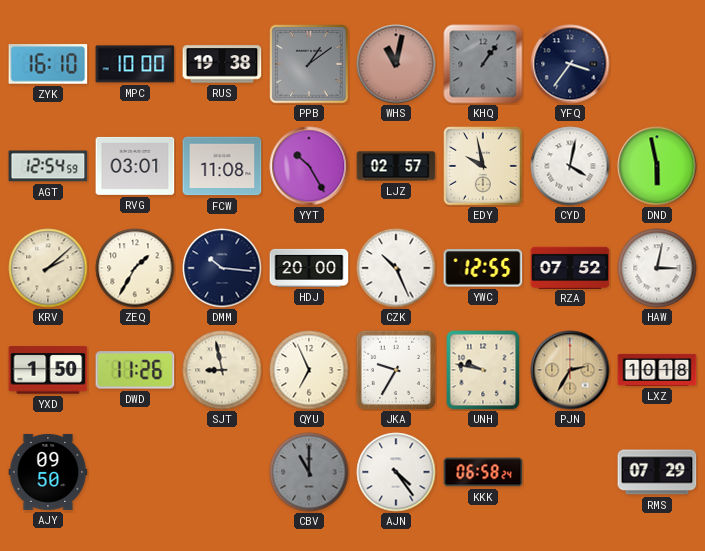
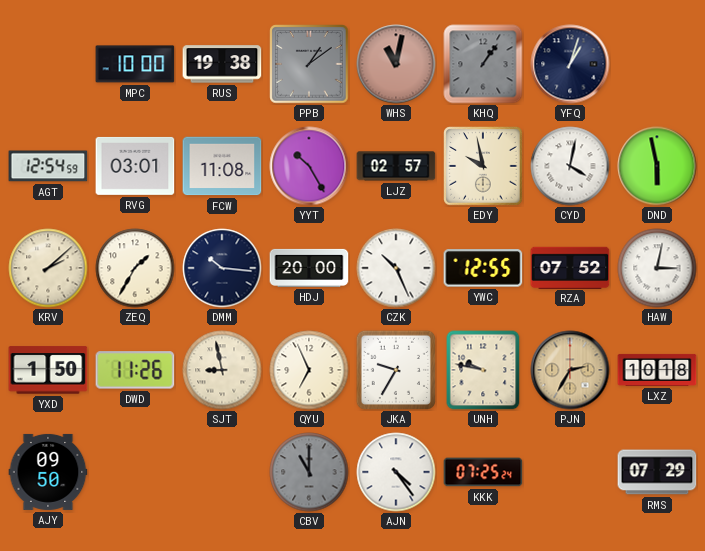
ZYK: 16:10 -> none
YFQ: 3:36 -> 1:03
KKK: 06:58 -> 07:25
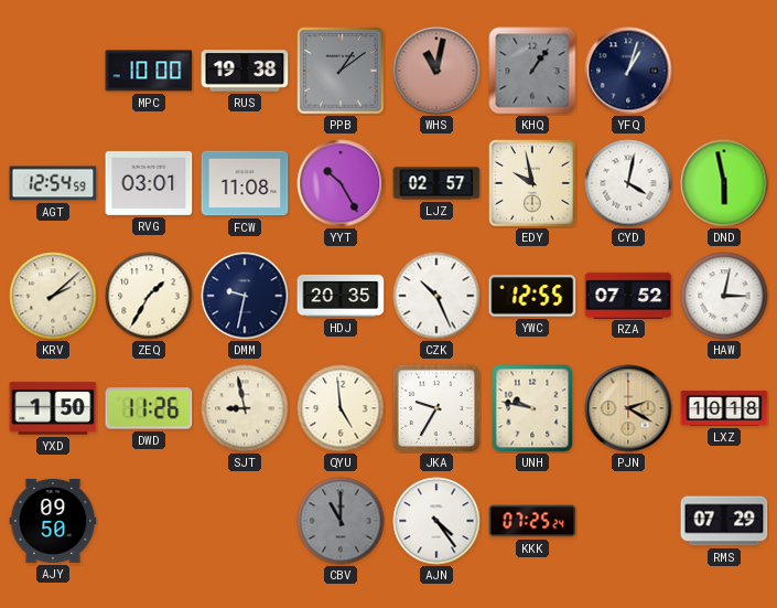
DMM: 10:16 -> 9:32
HDJ: 20:00 -> 20:35
QYU: 6:56 -> 4:59
PJN: 2:35 -> 2:20
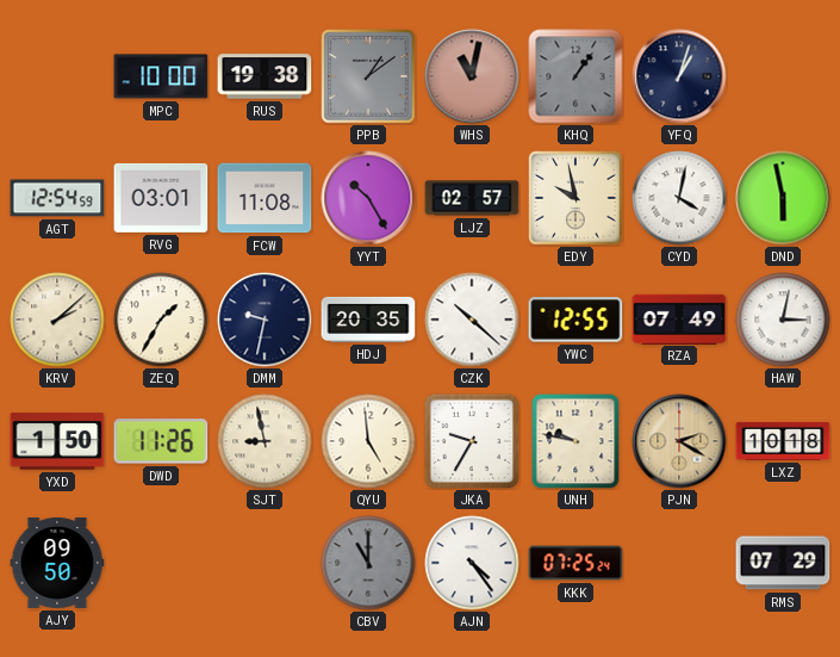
CZK: 10:26 -> 10:22
RZA: 07:52 -> 07:49
